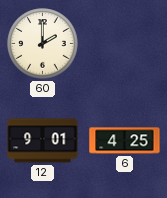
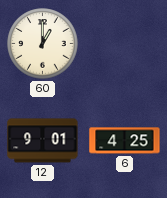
60: 2:00 -> 1:00
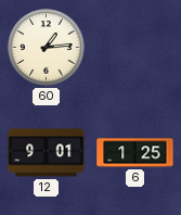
60: 1:00 -> 1:14
6: 4:25 -> 1:25
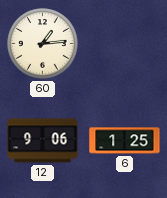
12: 9:01 -> 9:06
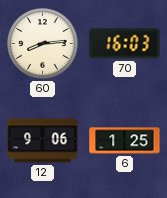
60: 1:14 -> 8:14
70: none -> 16:03
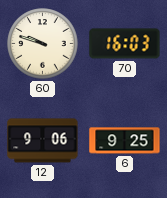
60: 8:14 -> 9:48
6: 1:25 -> 9:25
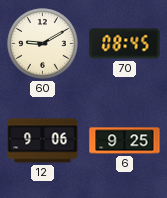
60: 9:48 -> 9:10
70: 16:03 -> 08:45
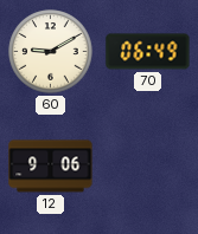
70: 08:45 -> 06:49
6: 9:25 -> none
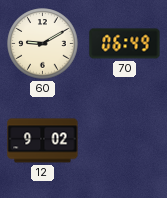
12: 9:06 -> 9:02
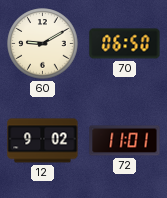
70: 06:49 -> 06:50
72: none -> 11:01
